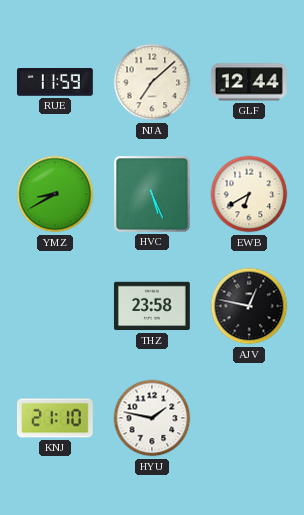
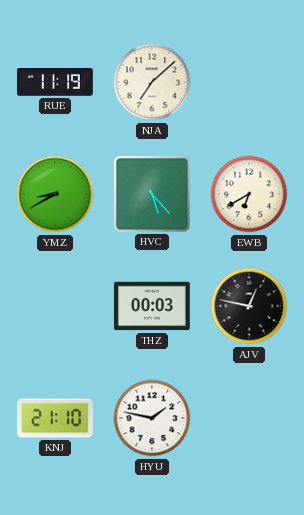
RUE: 11:59 -> 11:19
GLF: 12:44 -> none
HVC: 5:26 -> 5:23
THZ: 23:58 -> 00:03
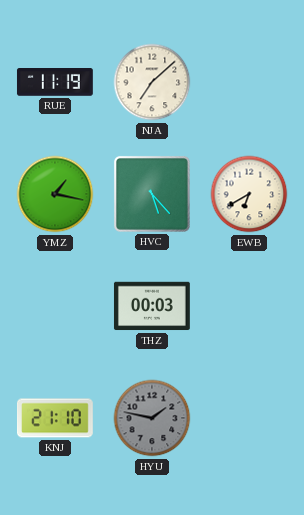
YMZ: 8:40 -> 1:17
AJV: 12:47 -> none
HYU dial: white -> grey
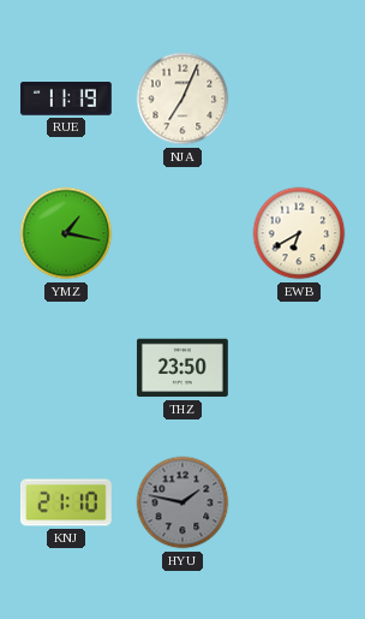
NJA: 7:08 -> 7:04
HVC: 5:23 -> none
THZ: 00:03 -> 23:50
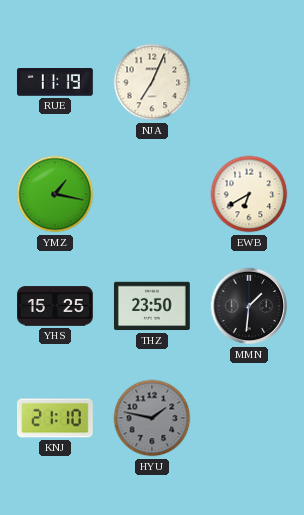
YHS: none -> 15:25
MMN: none -> 1:31
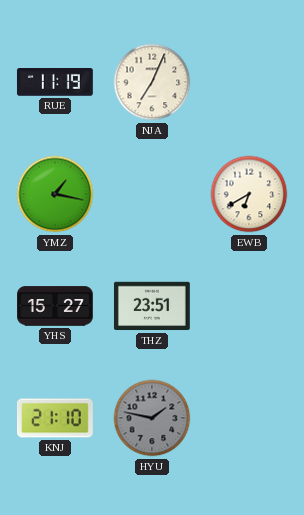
YHS: 15:25 -> 15:27
THZ: 23:50 -> 23:51
MMN: 1:31 -> none
